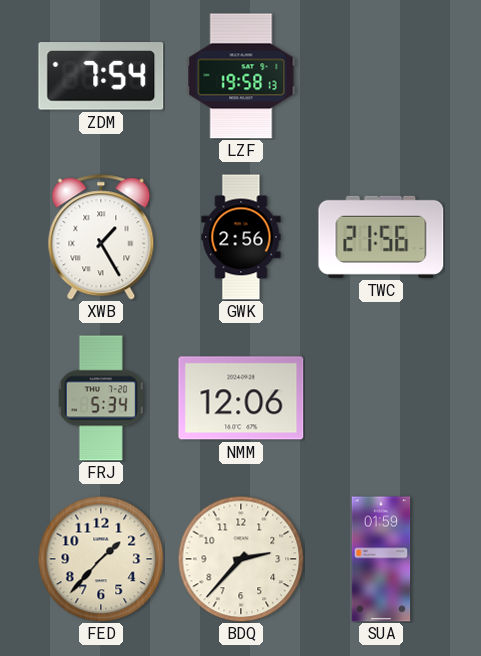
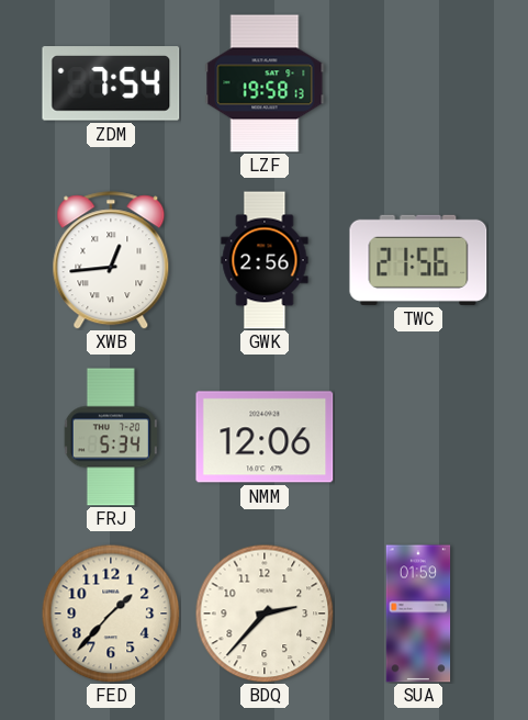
XWB: 1:25 -> 12:44
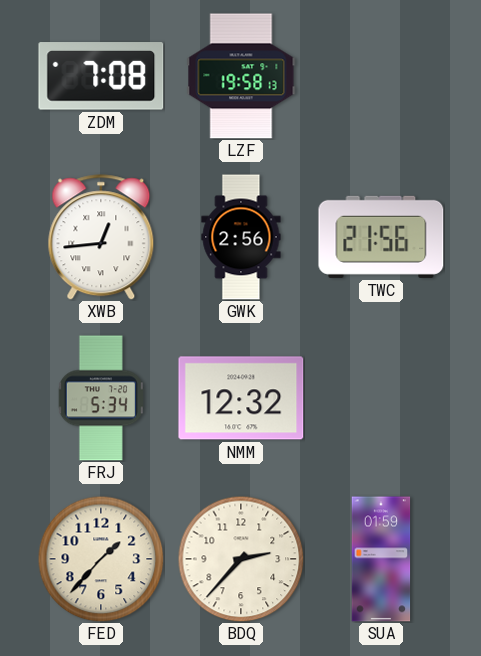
ZDM: 7:54 -> 7:08
NMM: 12:06 -> 12:32
